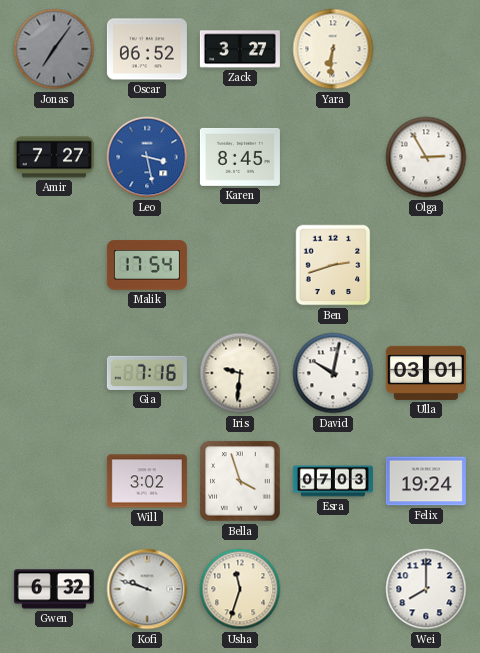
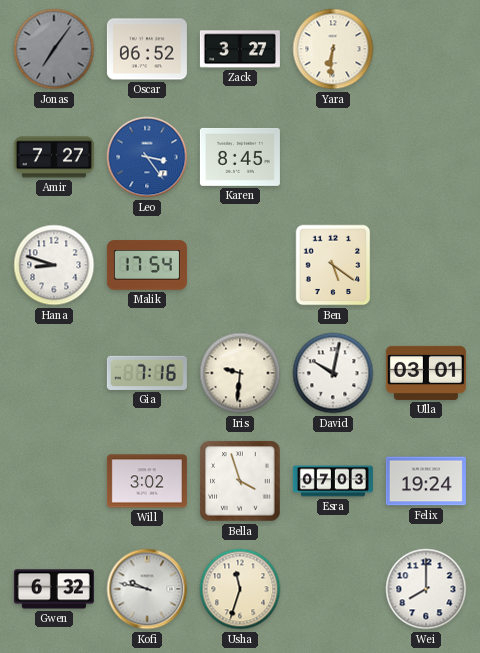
Leo: 3:28 -> 3:24
Olga: 2:55 -> none
Hana: none -> 8:48
Ben: 2:42 -> 5:21
Kofi: 9:48 -> 9:47
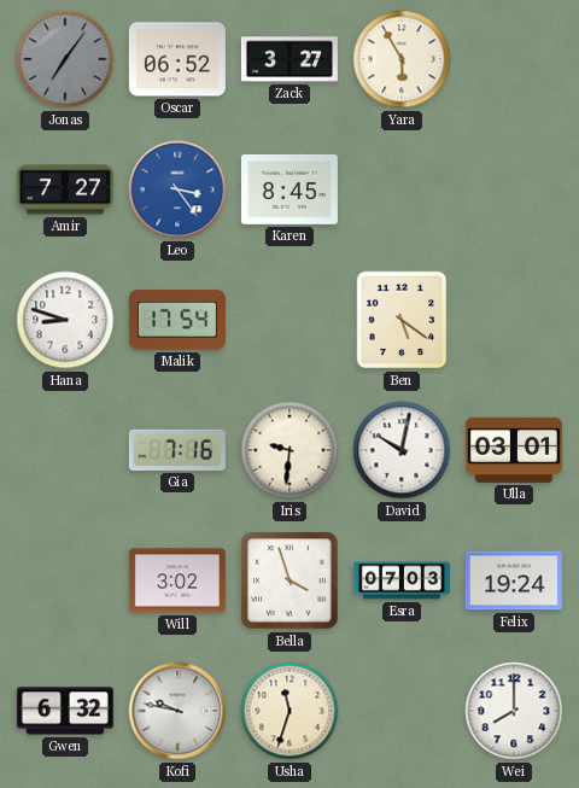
Yara: 6:31 -> 5:55
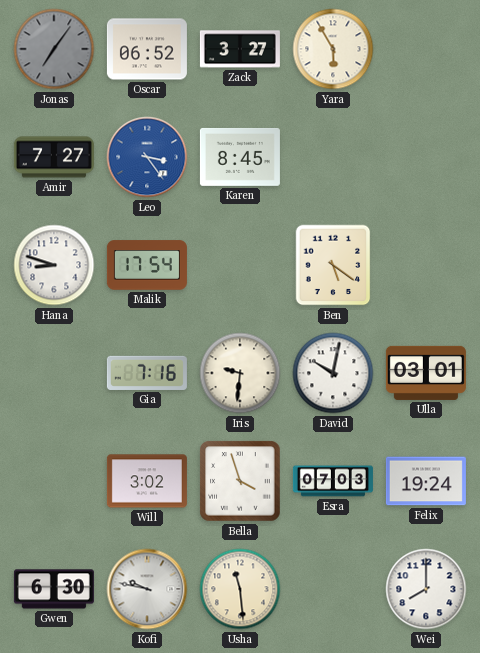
Gwen: 6:32 -> 6:30
Usha: 11:33 -> 11:29
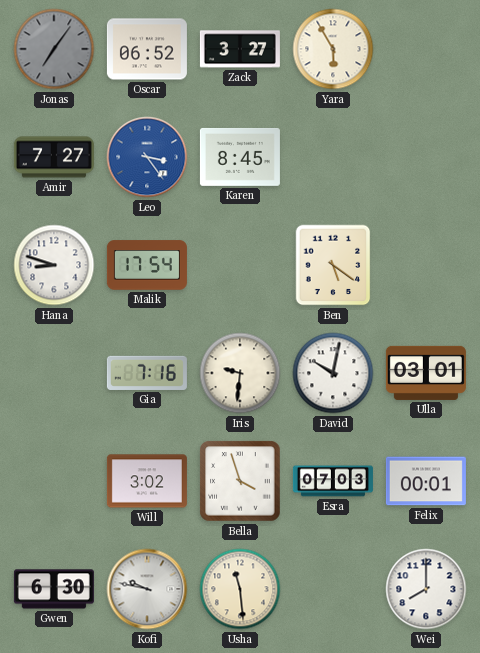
Felix: 19:24 -> 00:01
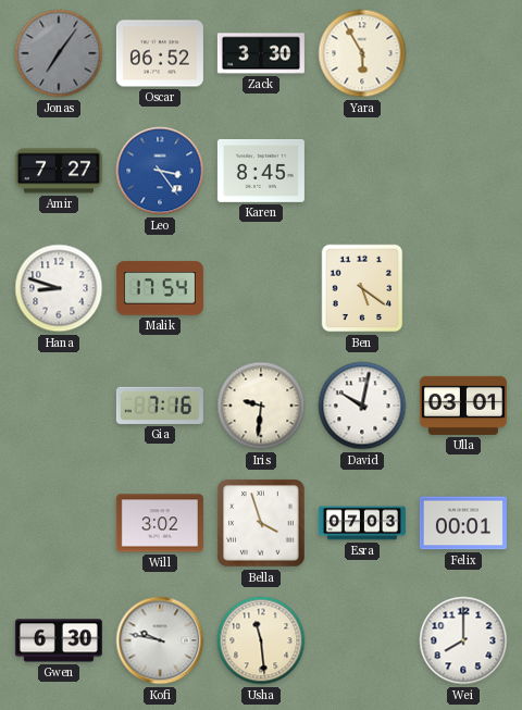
Zack: 3:27 -> 3:30
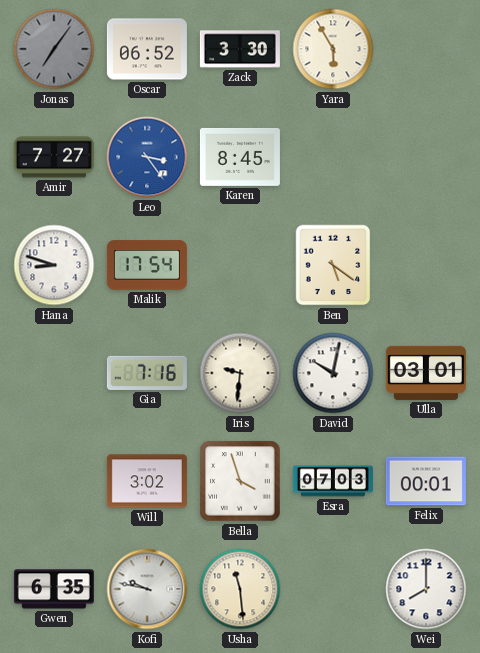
Gwen: 6:30 -> 6:35
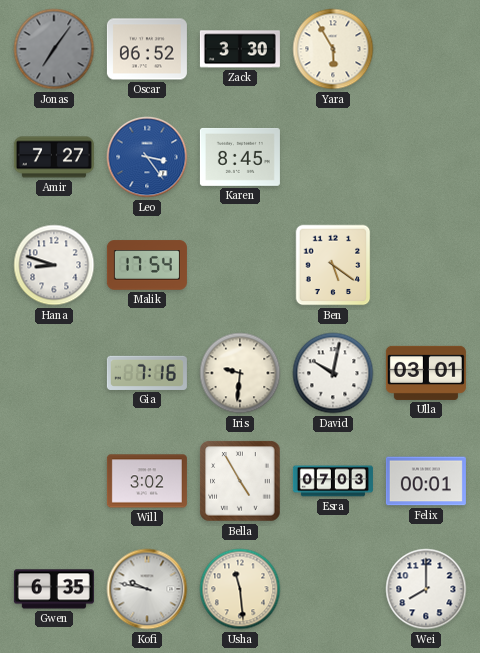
Bella: 3:57 -> 4:55
